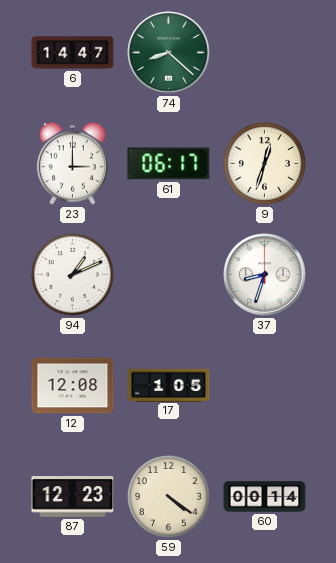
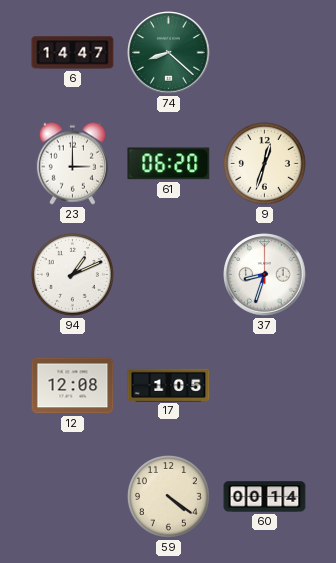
61: 06:17 -> 06:20
87: 12:23 -> none
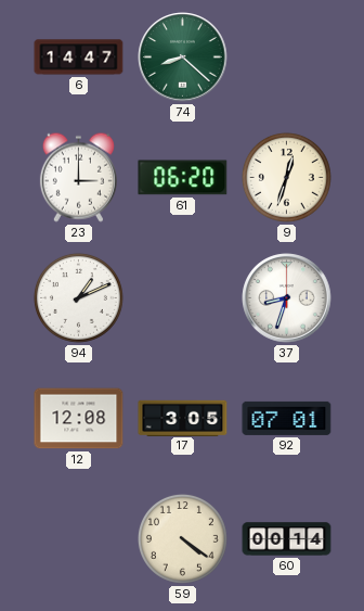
17: 1:05 -> 3:05
92: none -> 07:01
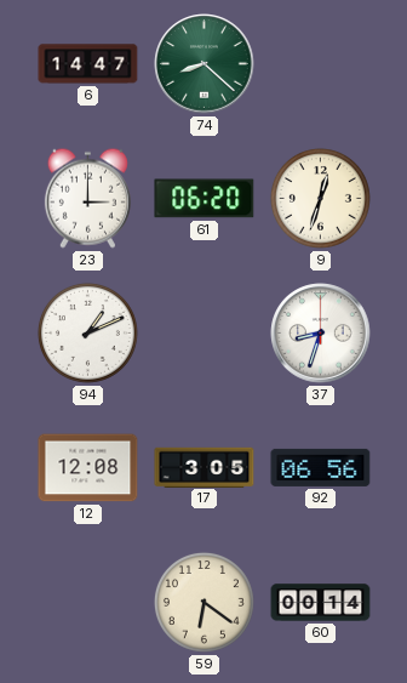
92: 07:01 -> 06:56
59: 4:21 -> 6:21
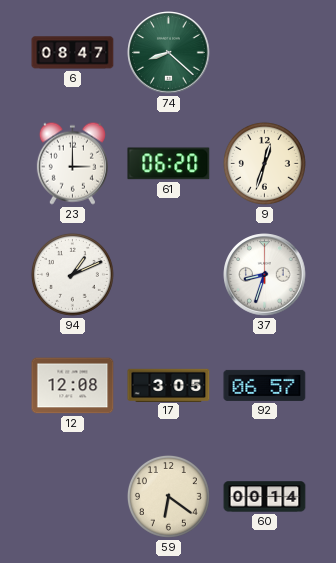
6: 14:47 -> 08:47
92: 06:56 -> 06:57
